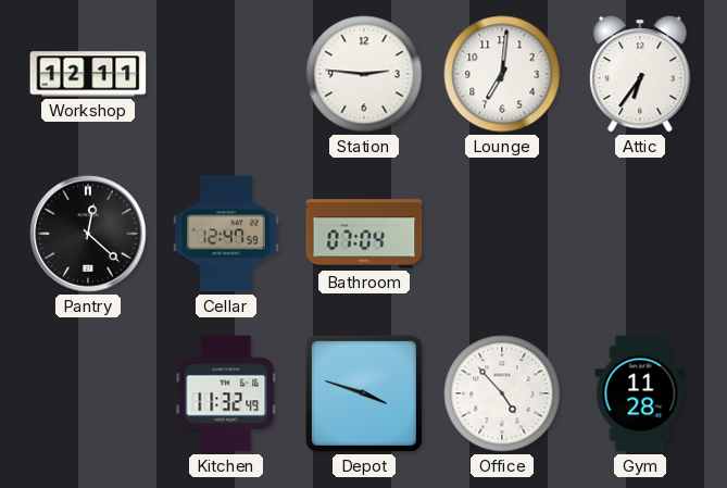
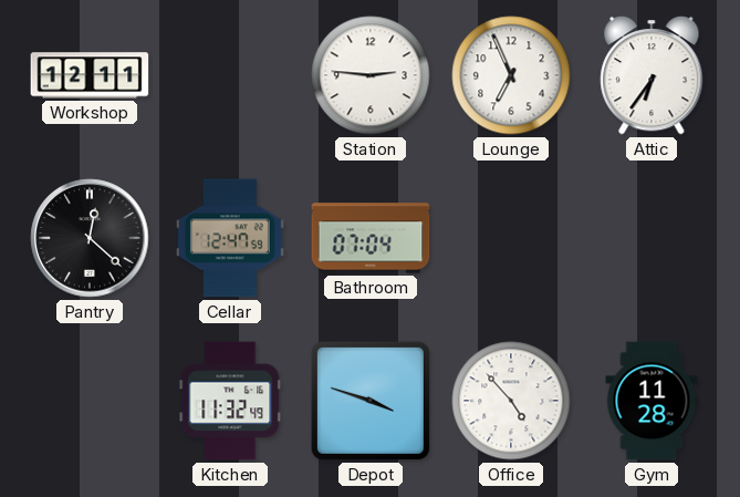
Lounge: 7:01 -> 6:56
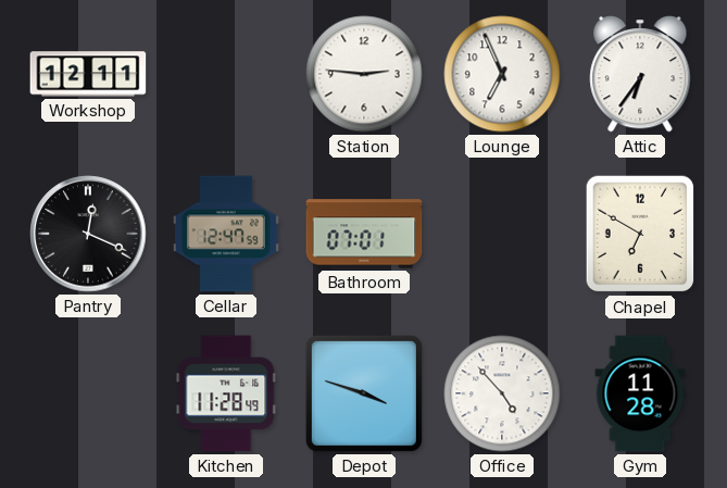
Pantry: 12:22 -> 12:19
Bathroom: 07:04 -> 07:01
Chapel: none -> 6:50
Kitchen: 11:32 -> 11:28
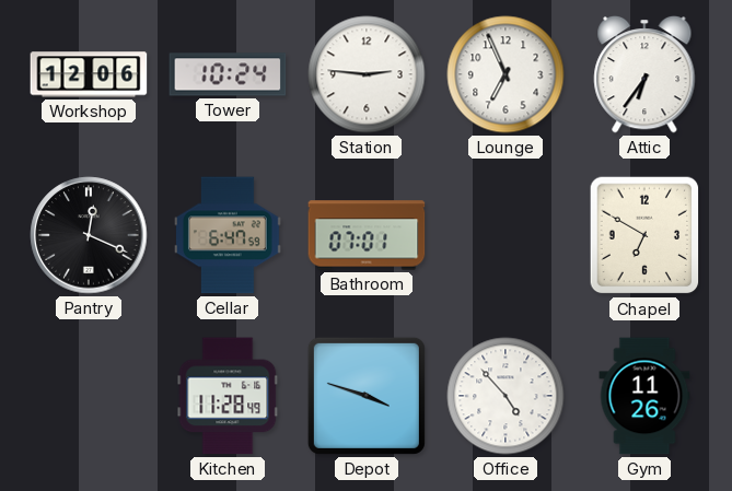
Workshop: 12:11 -> 12:06
Tower: none -> 10:24
Cellar: 12:47 -> 6:47
Gym: 11:28 -> 11:26
